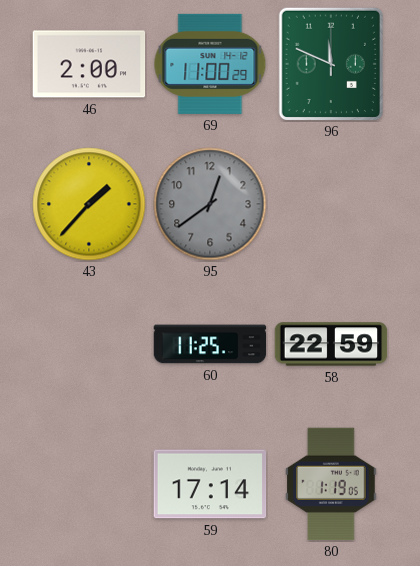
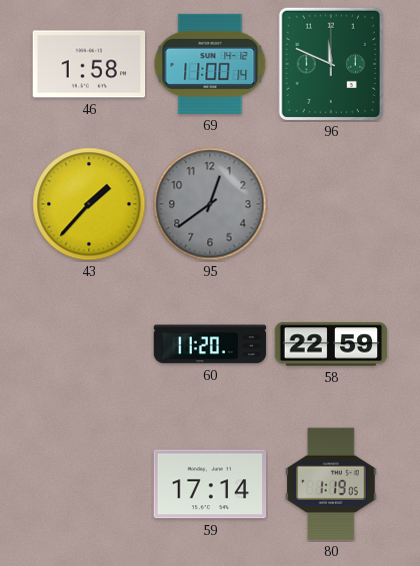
46: 2:00 -> 1:58
69: 11:00:29 -> 11:00:14
60: 11:25 -> 11:20
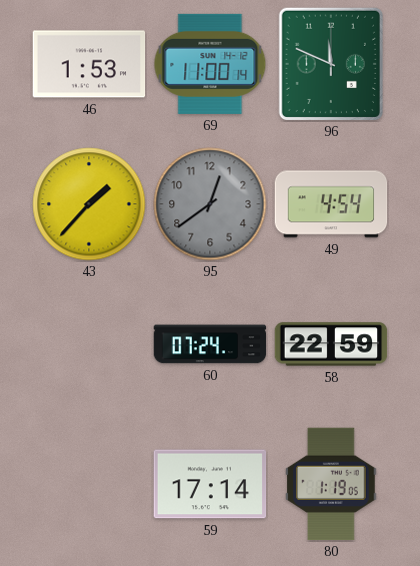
46: 1:58 -> 1:53
49: none -> 4:54
60: 11:20 -> 07:24
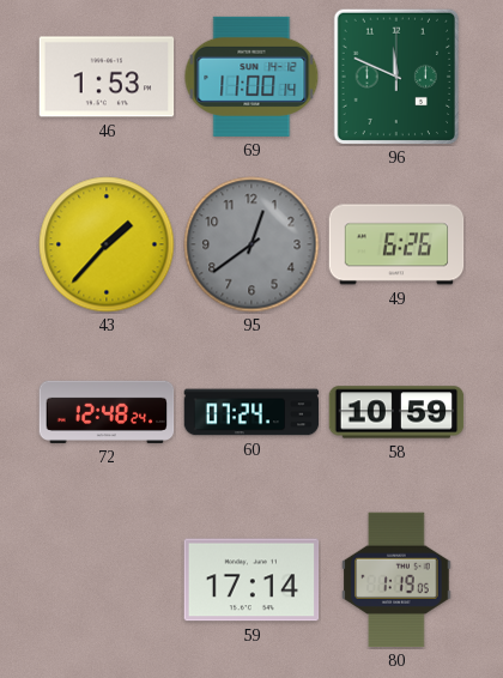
49: 4:54 -> 6:26
72: none -> 12:48
58: 22:59 -> 10:59
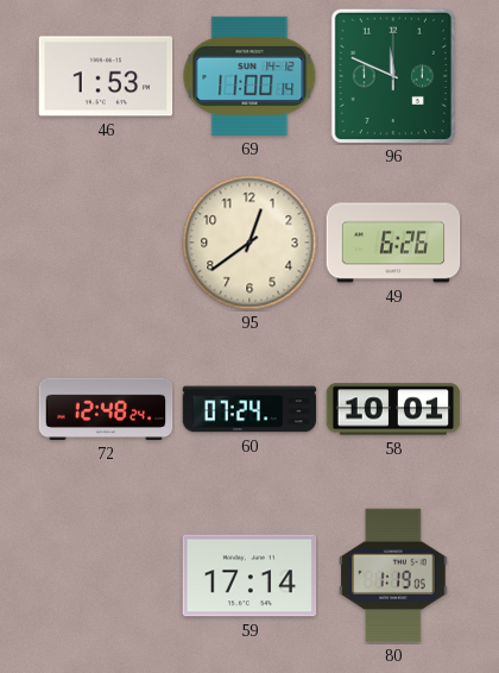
43: 1:37 -> none
95 dial: grey -> cream
58: 10:59 -> 10:01
